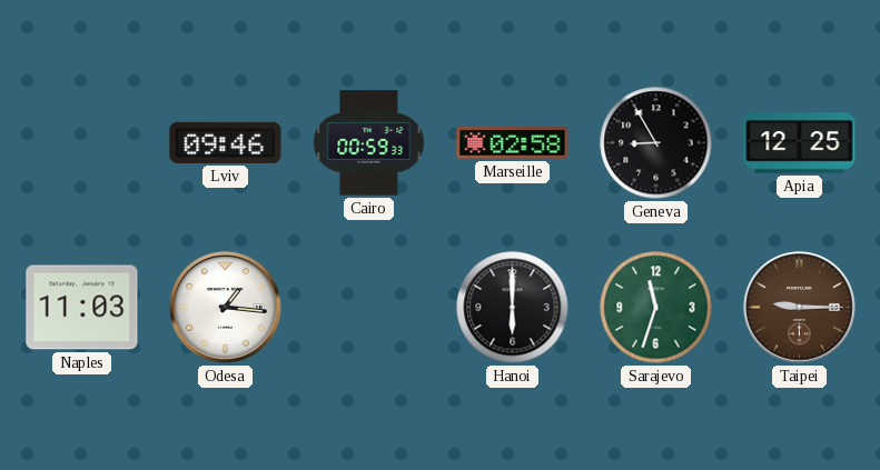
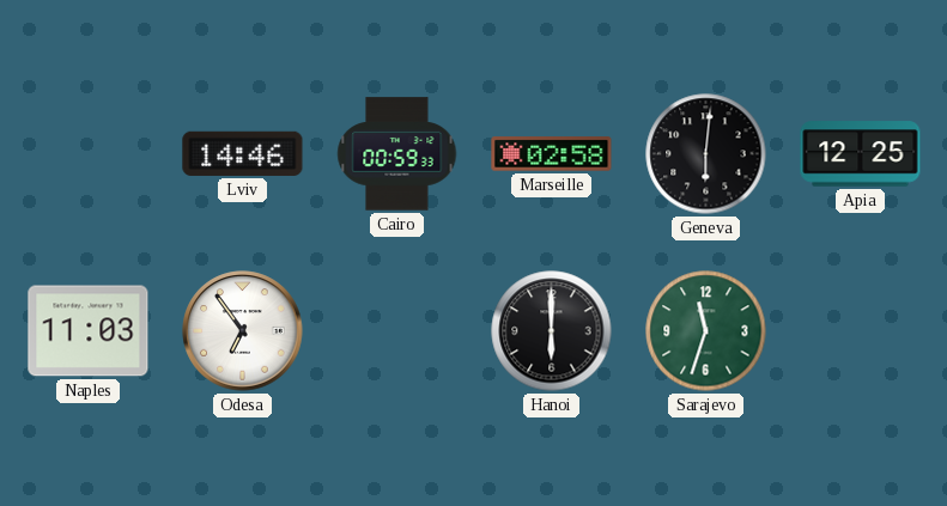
Lviv: 09:46 -> 14:46
Geneva: 8:55 -> 6:01
Odesa: 1:16 -> 6:54
Taipei: 9:15 -> none
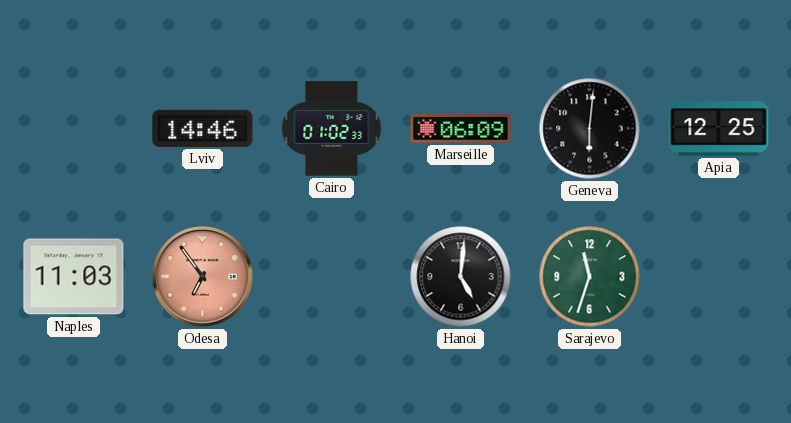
Cairo: 00:59 -> 01:02
Marseille: 02:58 -> 06:09
Odesa dial: white -> salmon
Hanoi: 6:00 -> 5:01
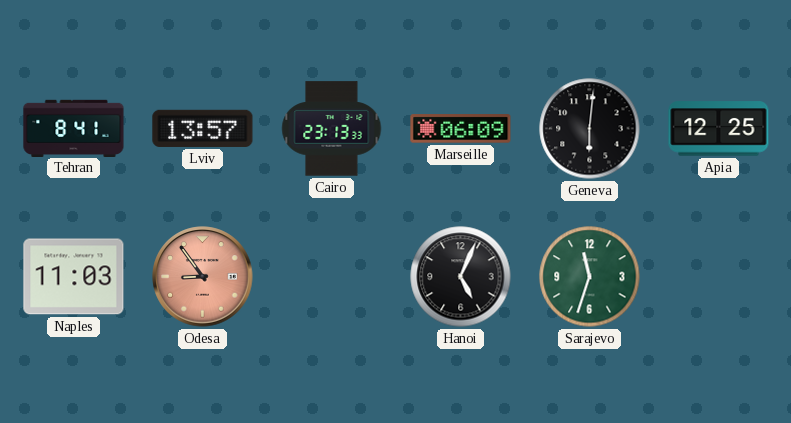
Tehran: none -> 8:41
Lviv: 14:46 -> 13:57
Cairo: 01:02 -> 23:13
Odesa: 6:54 -> 8:54
Hanoi: 5:01 -> 5:04
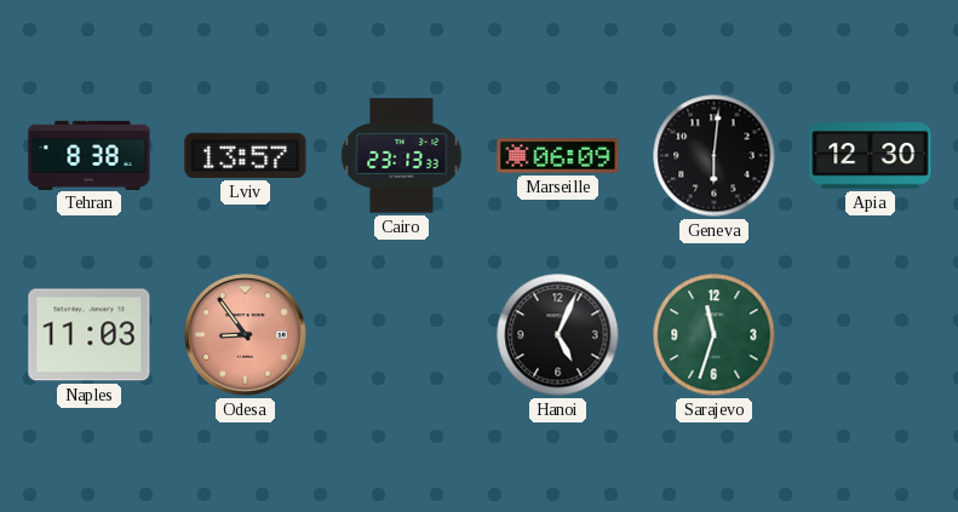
Tehran: 8:41 -> 8:38
Apia: 12:25 -> 12:30
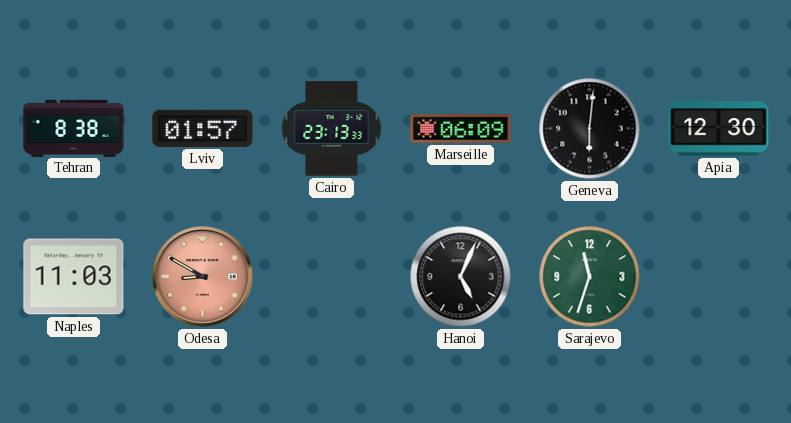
Lviv: 13:57 -> 01:57
Odesa: 8:54 -> 8:50
